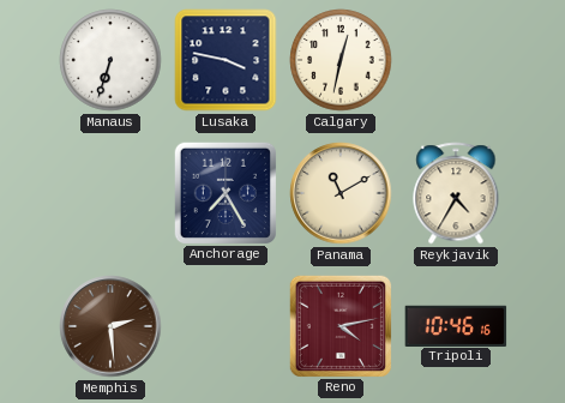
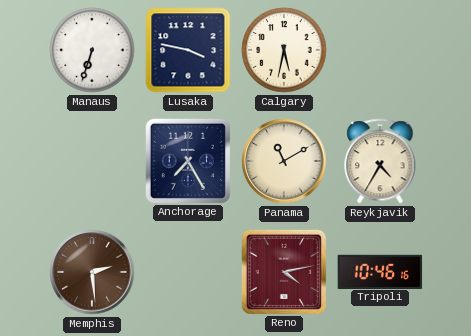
Calgary: 12:32 -> 5:32
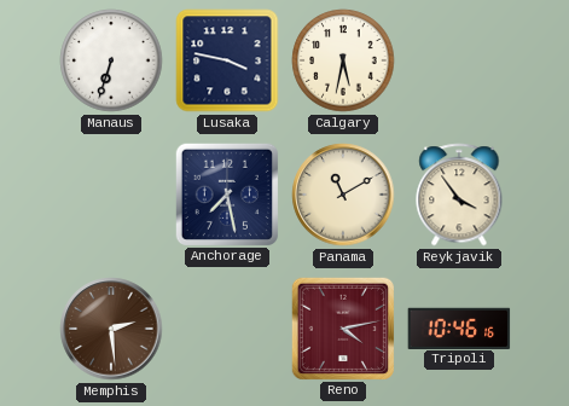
Anchorage: 7:25 -> 7:28
Reykjavik: 4:35 -> 3:54
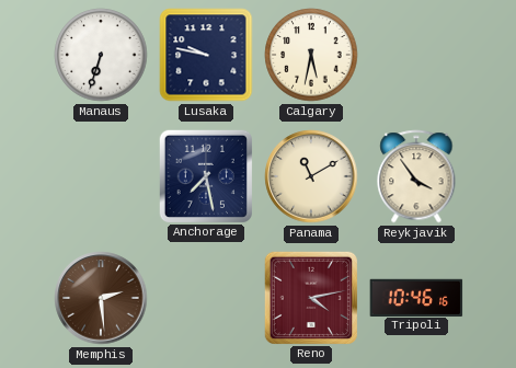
Lusaka: 3:47 -> 9:47
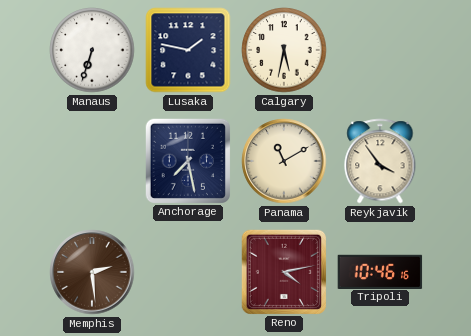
Lusaka: 9:47 -> 1:47
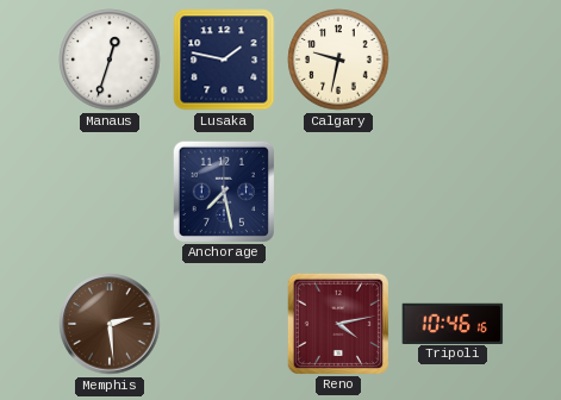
Manaus: 6:33 -> 12:33
Calgary: 5:32 -> 9:32
Panama: 11:10 -> none
Reykjavik: 3:54 -> none
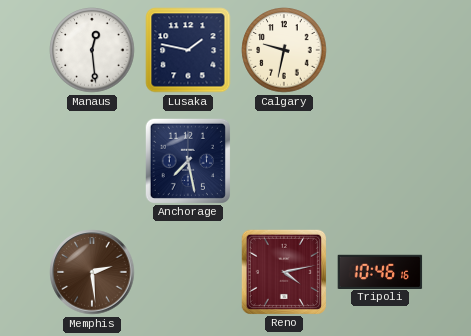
Manaus: 12:33 -> 12:29
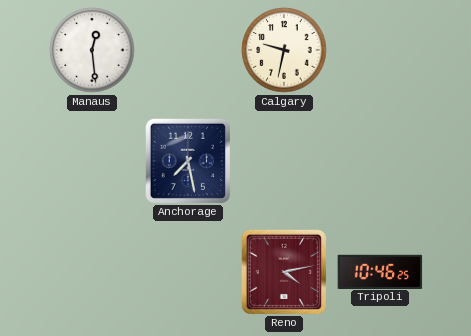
Lusaka: 1:47 -> none
Memphis: 2:29 -> none
Tripoli: 10:46:16 -> 10:46:25
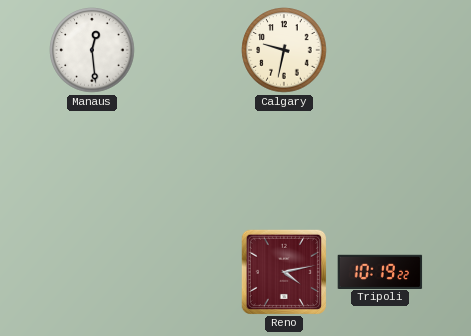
Anchorage: 7:28 -> none
Tripoli: 10:46 -> 10:19
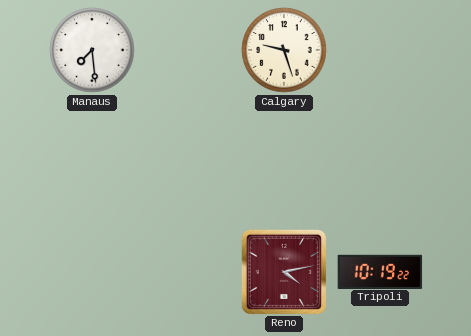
Manaus: 12:29 -> 7:29
Calgary: 9:32 -> 9:27
